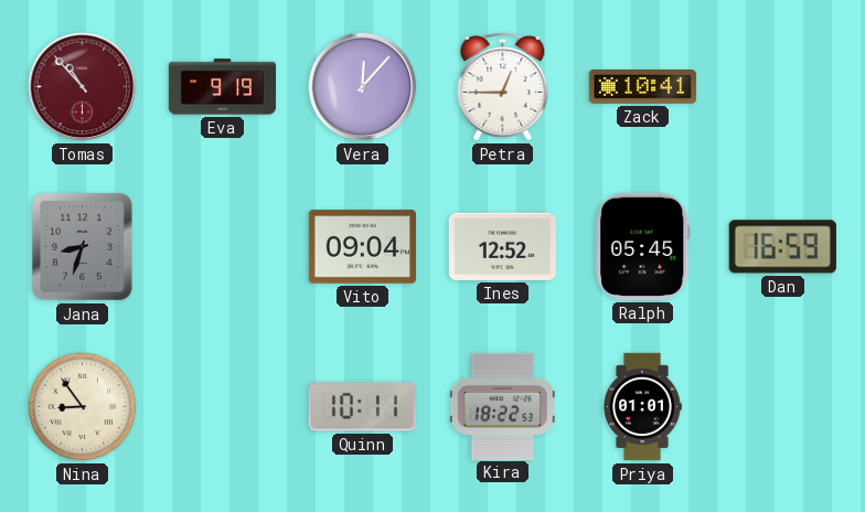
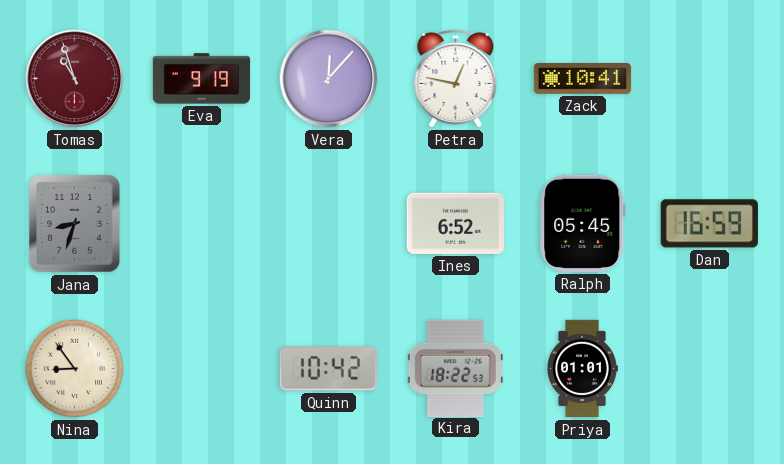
Tomas: 10:53 -> 10:57
Petra: 12:45 -> 12:47
Vito: 09:04 -> none
Ines: 12:52 -> 6:52
Quinn: 10:11 -> 10:42
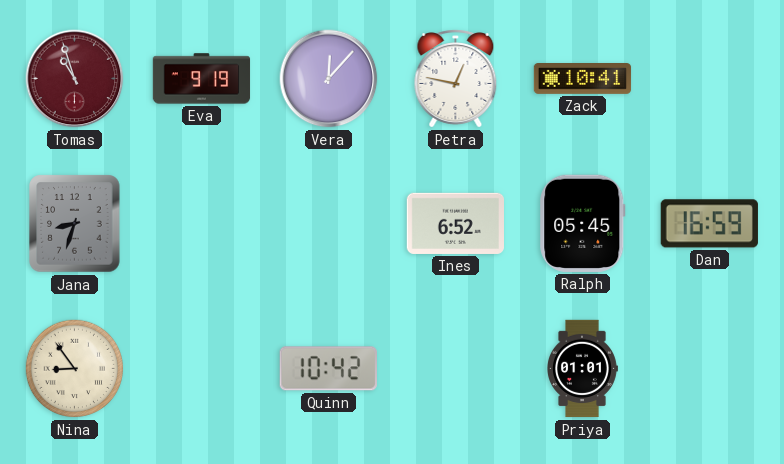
Kira: 18:22 -> none
